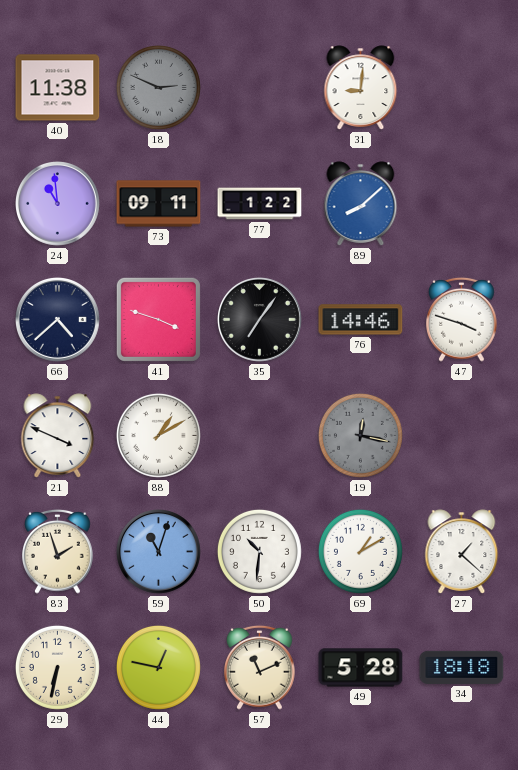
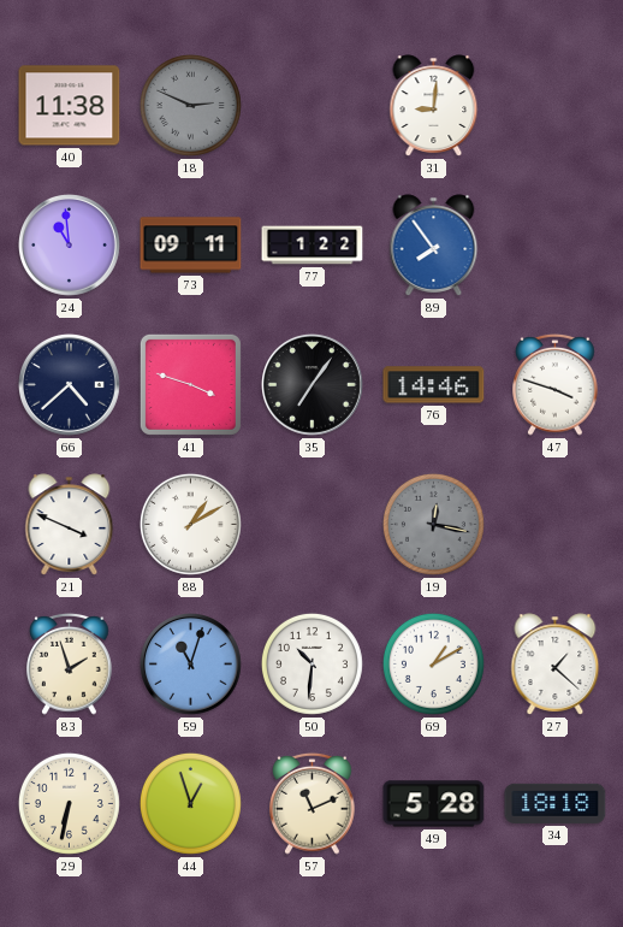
89: 8:08 -> 7:54
44: 12:47 -> 12:57
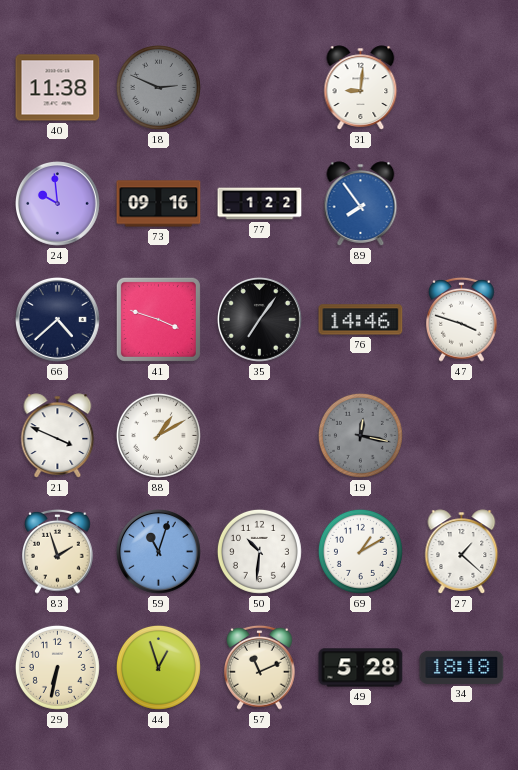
24: 10:59 -> 9:59
73: 09:11 -> 09:16
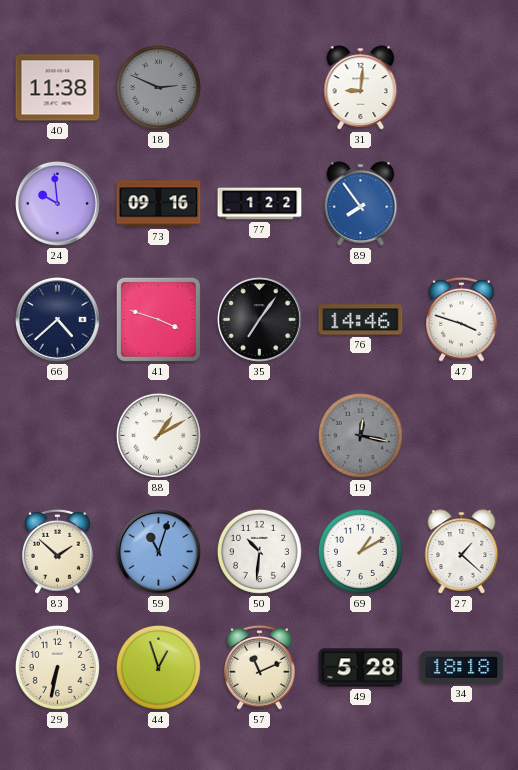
21: 3:49 -> none
83: 1:57 -> 1:52
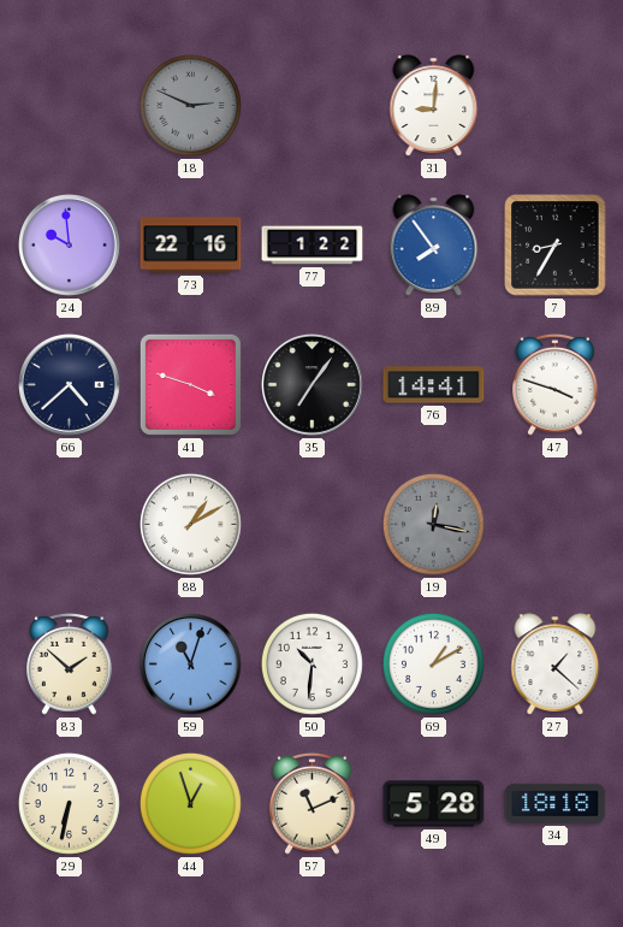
40: 11:38 -> none
73: 09:16 -> 22:16
7: none -> 8:35
76: 14:46 -> 14:41
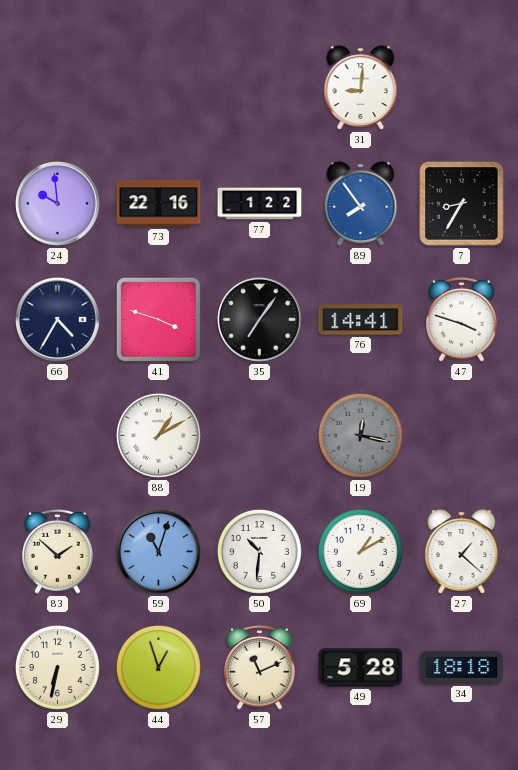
18: 2:49 -> none
66: 4:38 -> 4:35
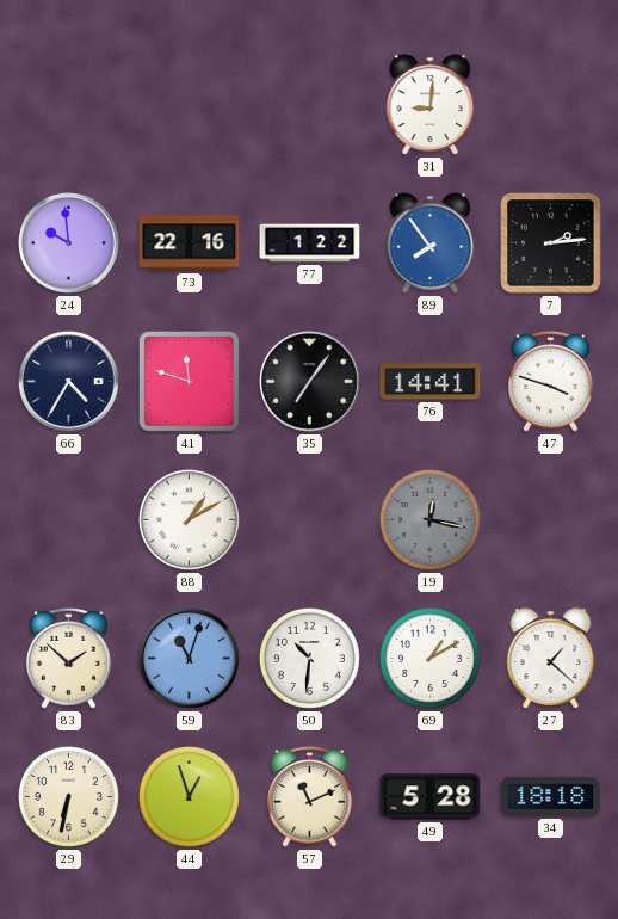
7: 8:35 -> 2:14
41: 3:48 -> 11:48
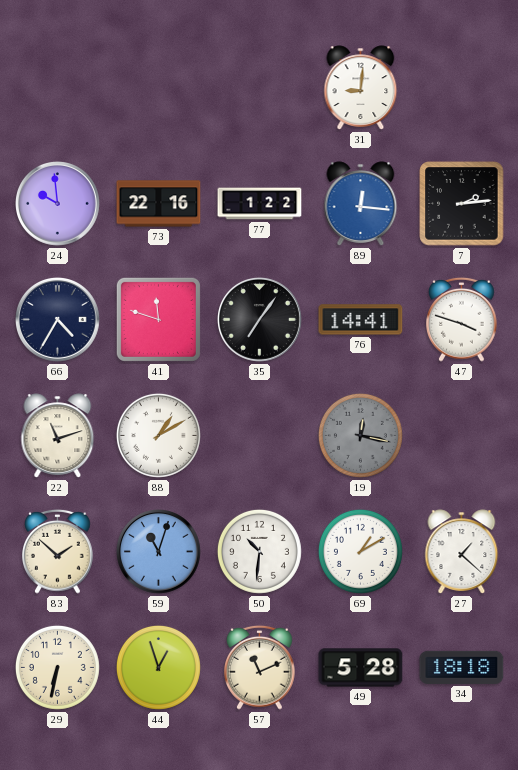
89: 7:54 -> 12:16
22: none -> 11:12
